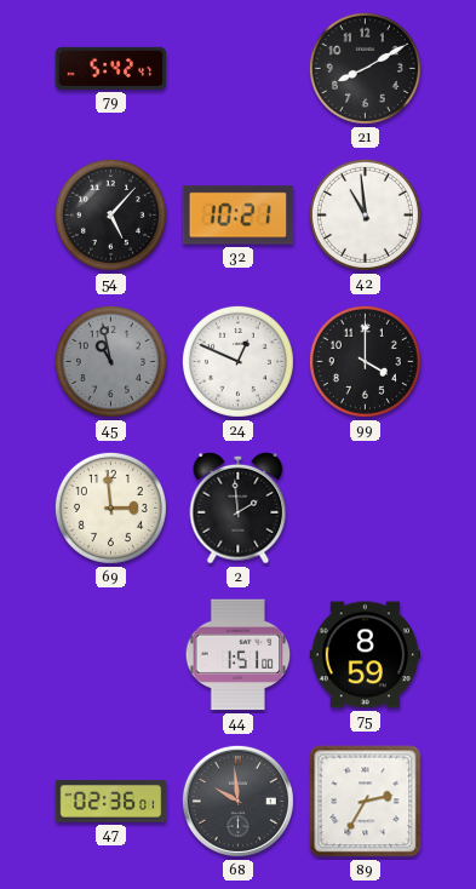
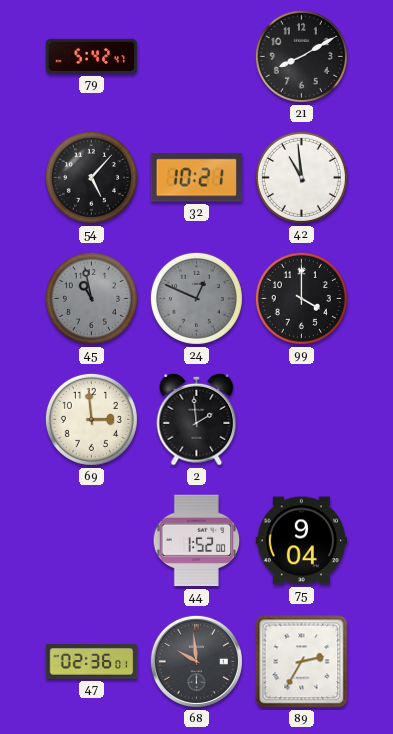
24 dial: white -> grey
44: 1:51 -> 1:52
75: 8:59 -> 9:04
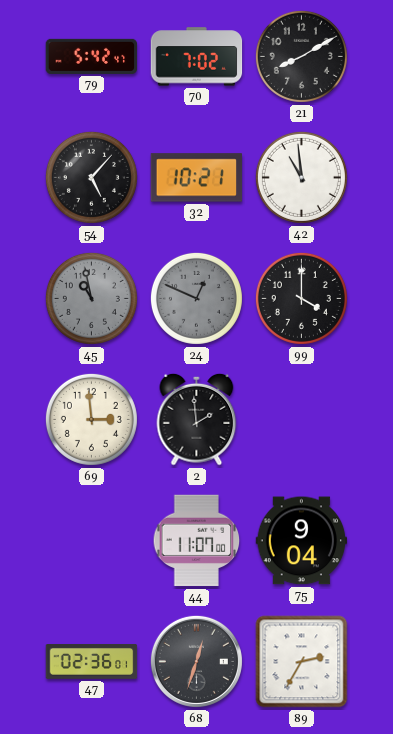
70: none -> 7:02
44: 1:52 -> 11:07
68: 9:59 -> 12:33
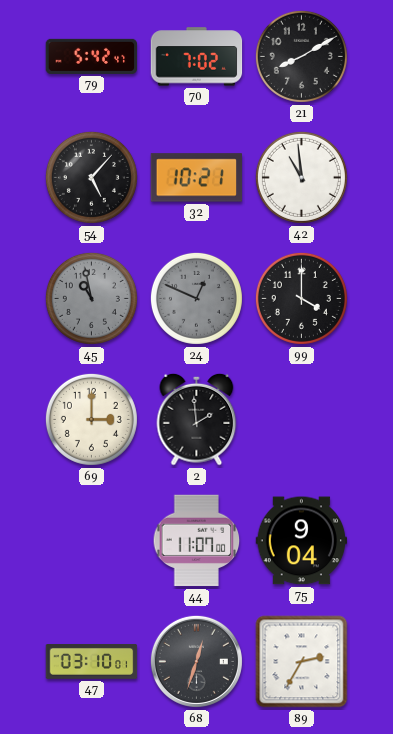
69: 2:59 -> 3:00
47: 02:36 -> 03:10
